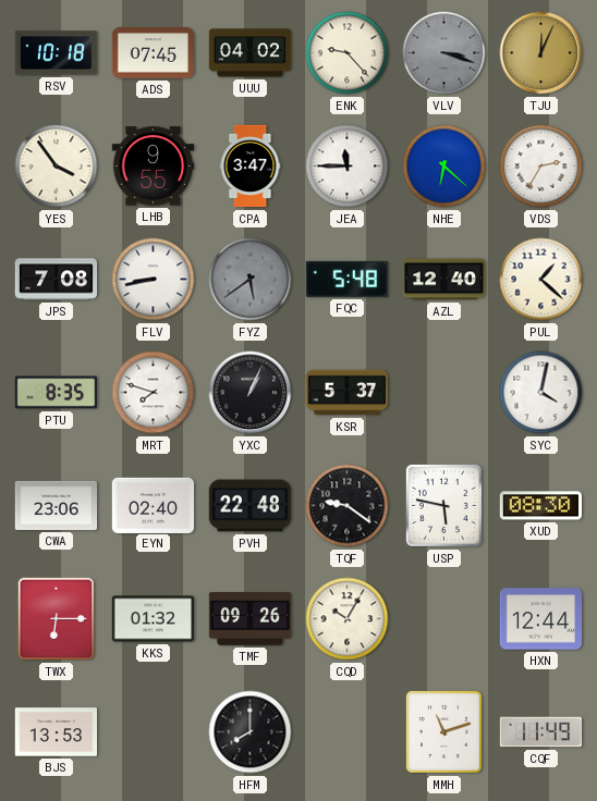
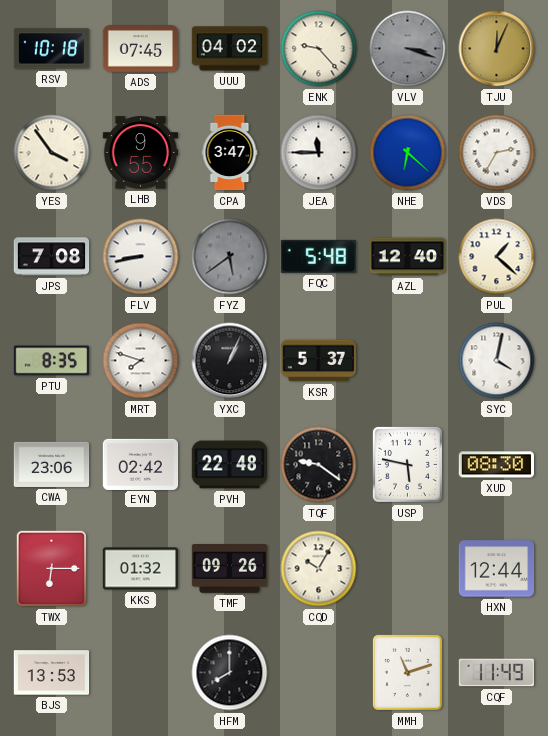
EYN: 02:40 -> 02:42
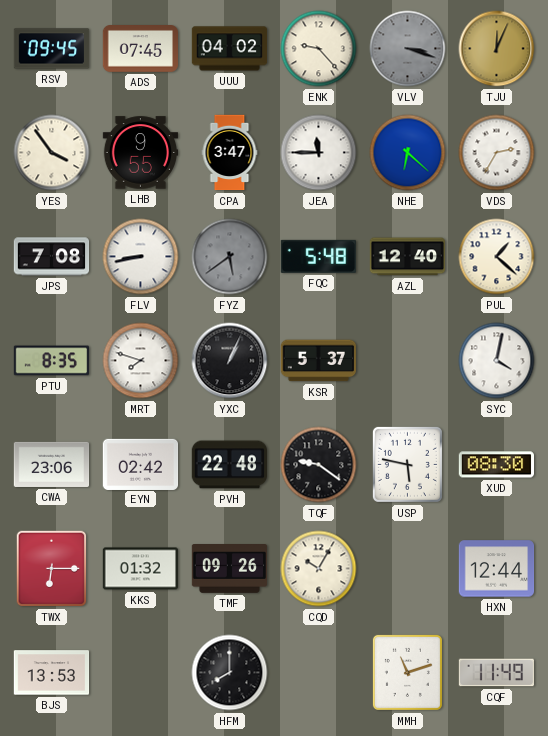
RSV: 10:18 -> 09:45
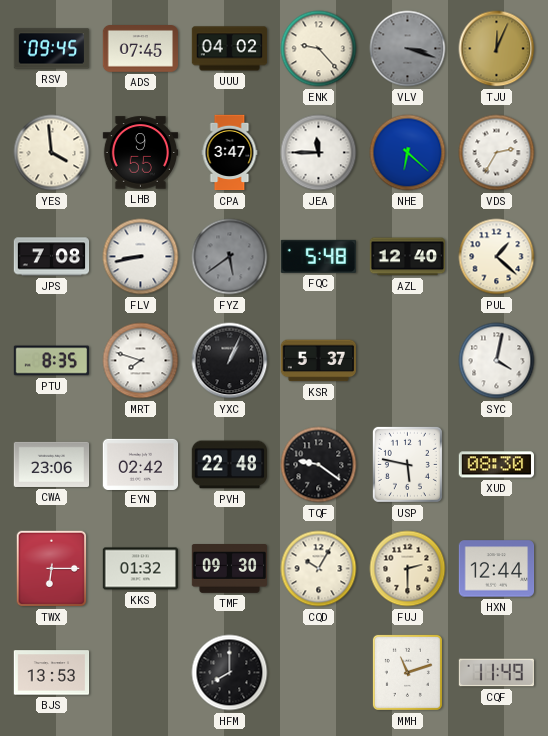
YES: 3:54 -> 3:59
TMF: 09:26 -> 09:30
FUJ: none -> 2:30
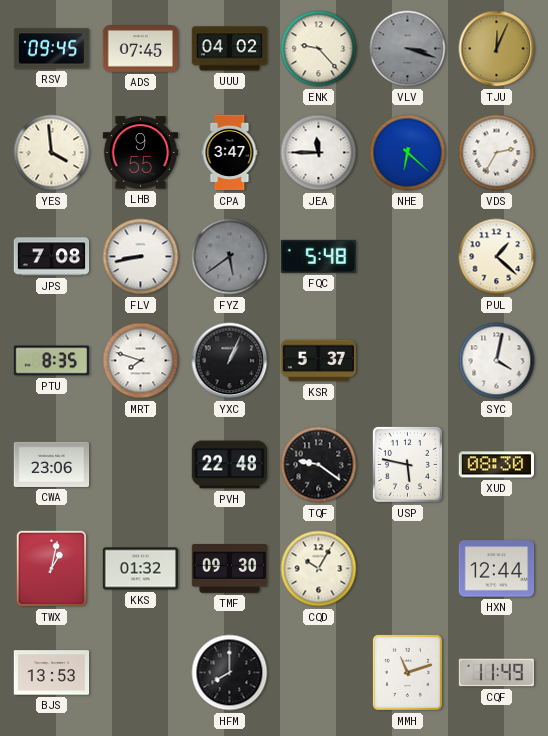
AZL: 12:40 -> none
EYN: 02:42 -> none
TWX: 6:15 -> 1:02
FUJ: 2:30 -> none
